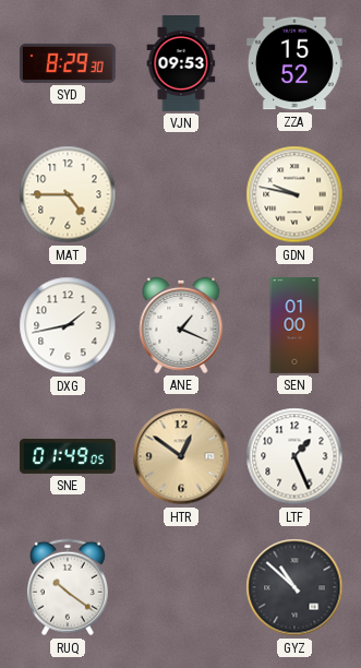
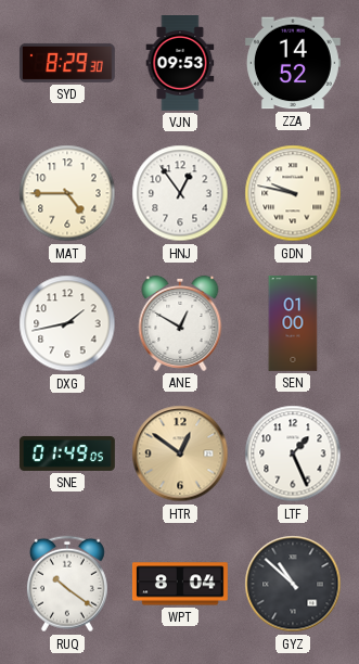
ZZA: 15:52 -> 14:52
HNJ: none -> 12:54
ANE: 1:19 -> 12:50
WPT: none -> 8:04
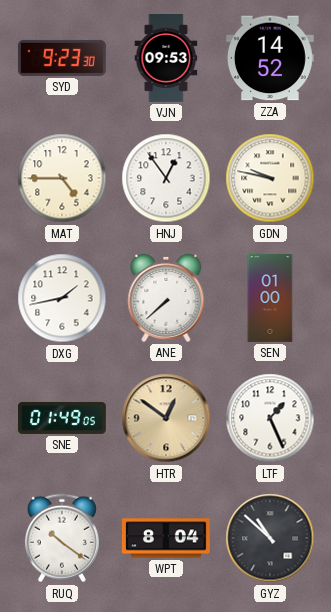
SYD: 8:29 -> 9:23
ANE: 12:50 -> 7:38
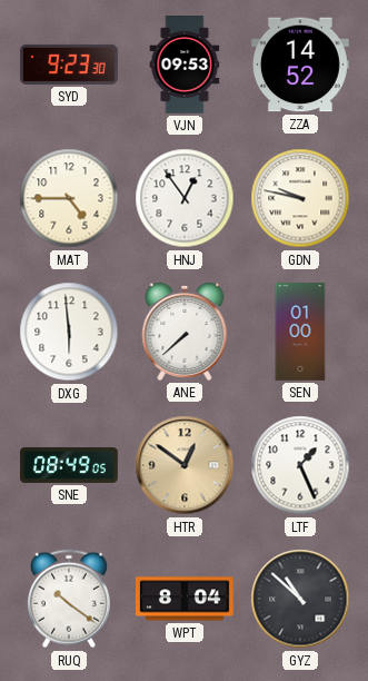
DXG: 1:43 -> 5:59
SNE: 01:49 -> 08:49
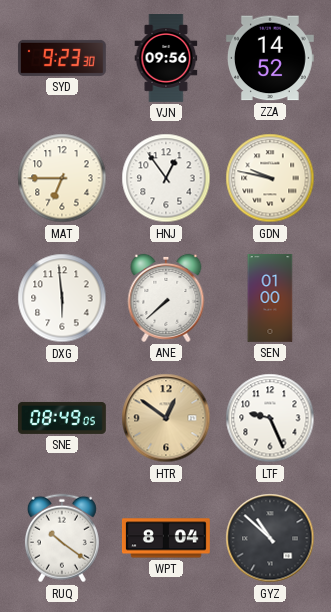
VJN: 09:53 -> 09:56
MAT: 4:45 -> 6:45
LTF: 1:26 -> 9:26
